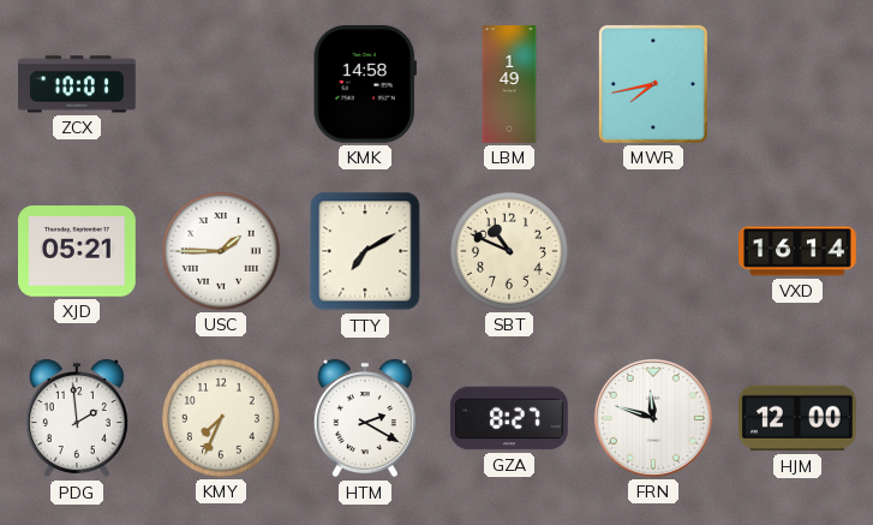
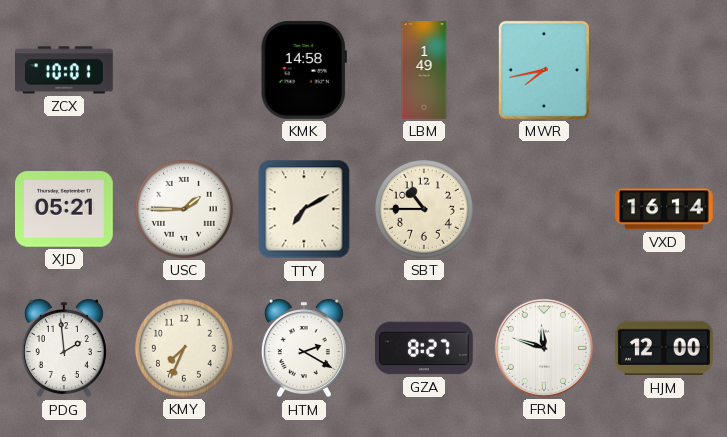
SBT: 10:49 -> 10:45
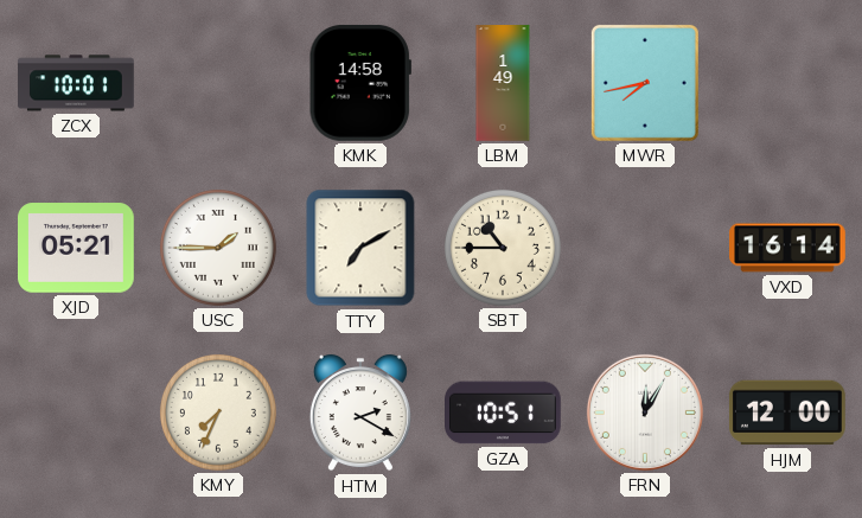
PDG: 1:59 -> none
GZA: 8:27 -> 10:51
FRN: 11:48 -> 12:05
